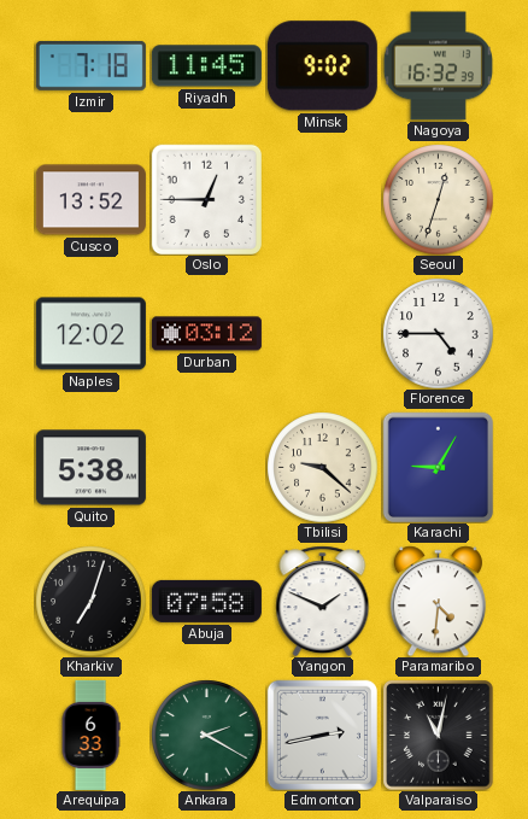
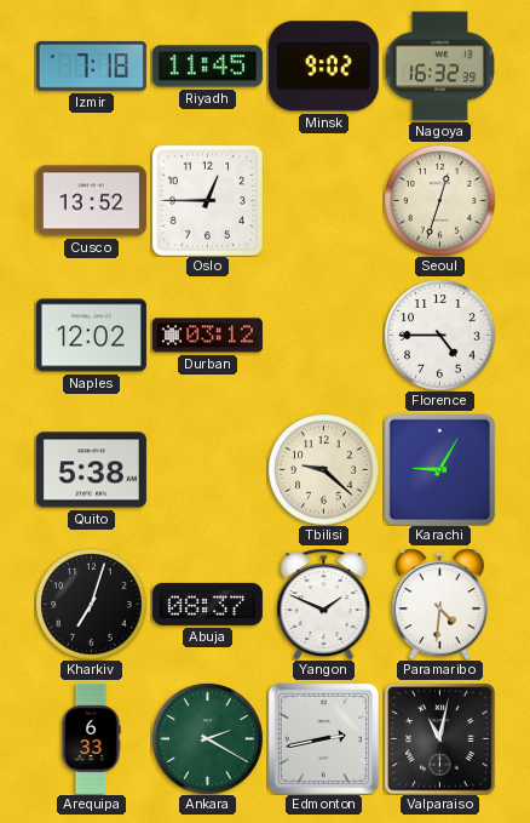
Abuja: 07:58 -> 08:37
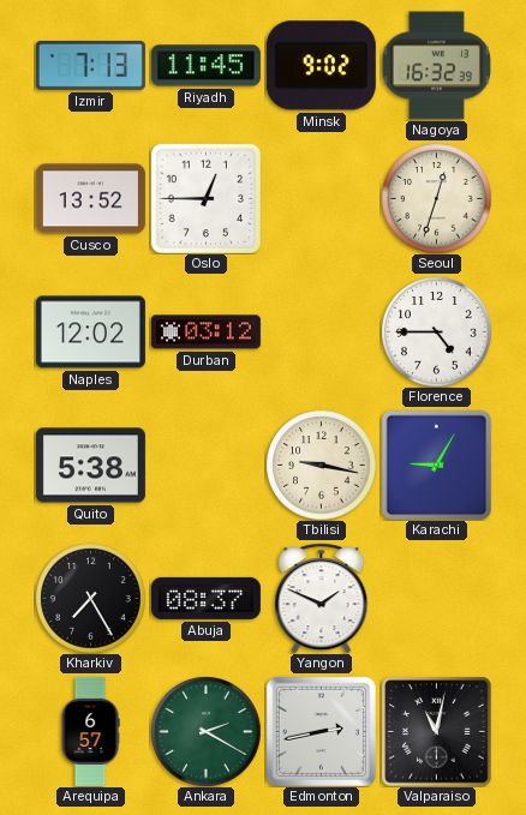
Izmir: 7:18 -> 7:13
Tbilisi: 9:22 -> 9:17
Kharkiv: 7:03 -> 7:25
Paramaribo: 4:31 -> none
Arequipa: 6:33 -> 6:57
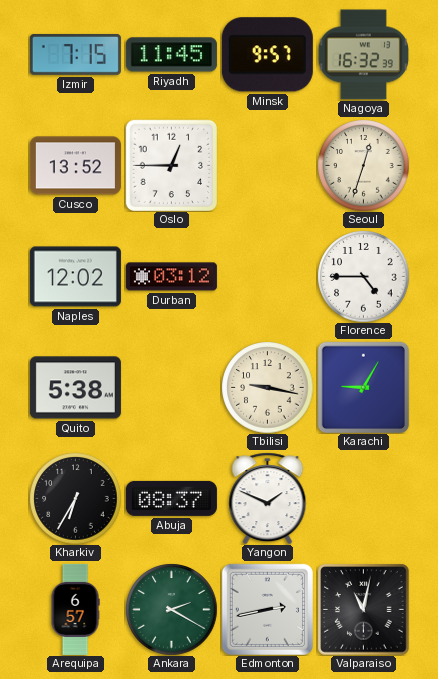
Izmir: 7:13 -> 7:15
Minsk: 9:02 -> 9:57
Kharkiv: 7:25 -> 6:35
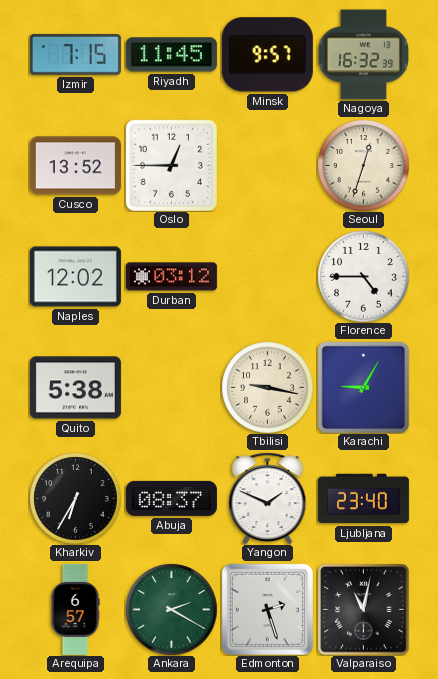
Ljubljana: none -> 23:40
Edmonton: 2:43 -> 2:27
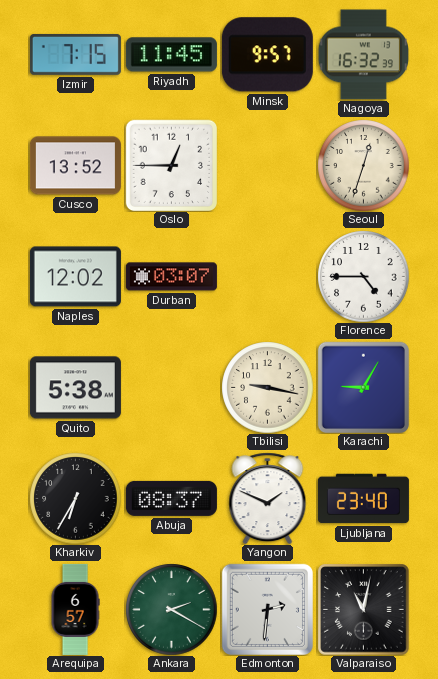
Durban: 03:12 -> 03:07
Edmonton: 2:27 -> 2:31
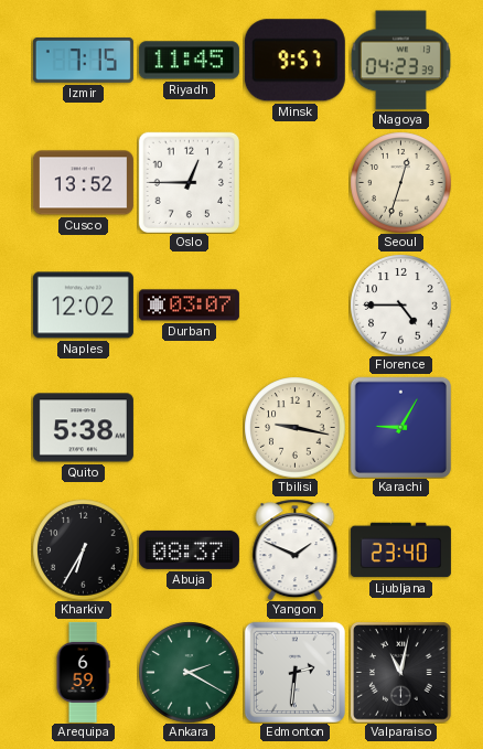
Nagoya: 16:32 -> 04:23
Arequipa: 6:57 -> 6:59
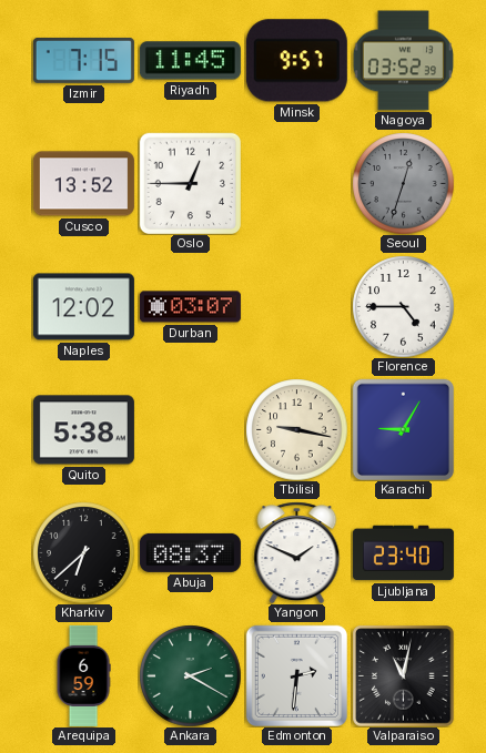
Nagoya: 04:23 -> 03:52
Seoul dial: cream -> grey
Kharkiv: 6:35 -> 6:38
